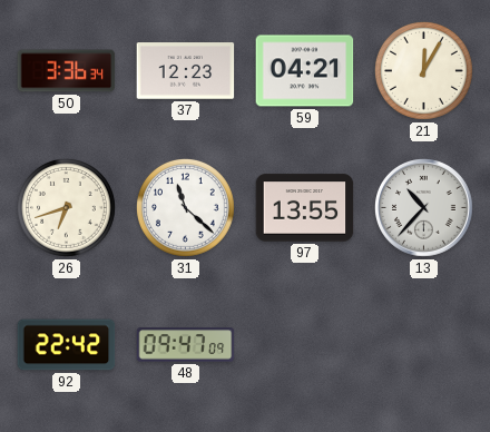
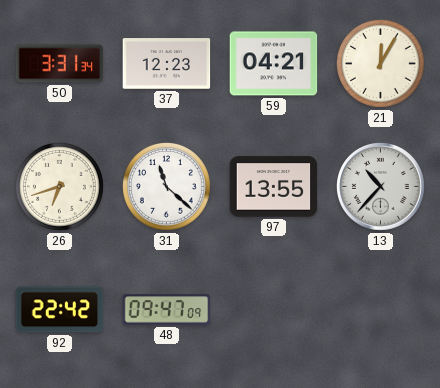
50: 3:36 -> 3:31
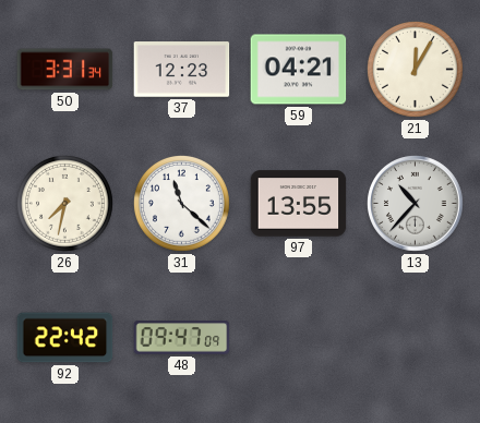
26: 6:42 -> 7:32
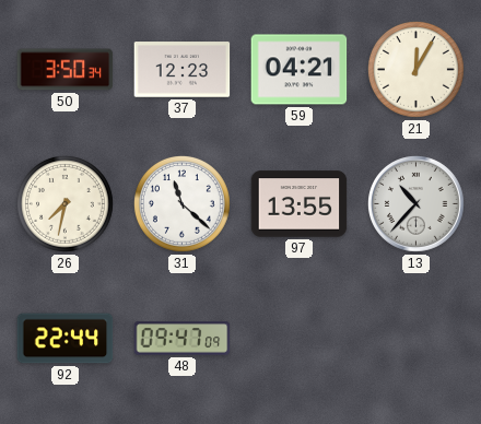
50: 3:31 -> 3:50
92: 22:42 -> 22:44
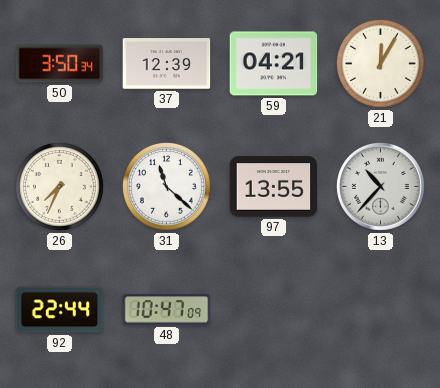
37: 12:23 -> 12:39
26: 7:32 -> 7:34
48: 09:47 -> 10:47
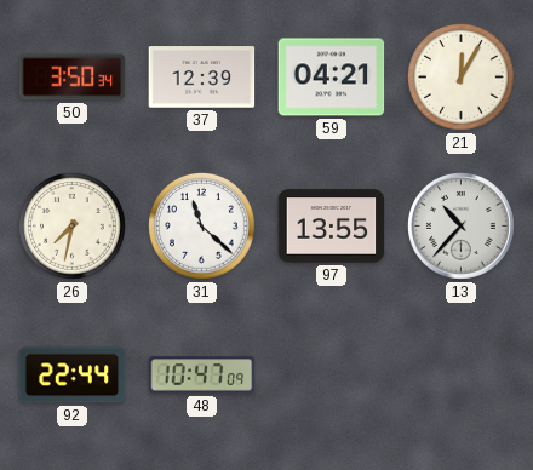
26: 7:34 -> 7:32
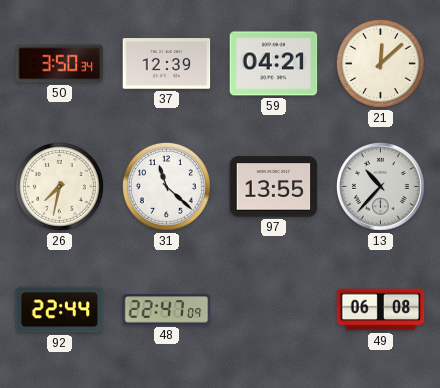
21: 12:05 -> 12:08
48: 10:47 -> 22:47
49: none -> 06:08
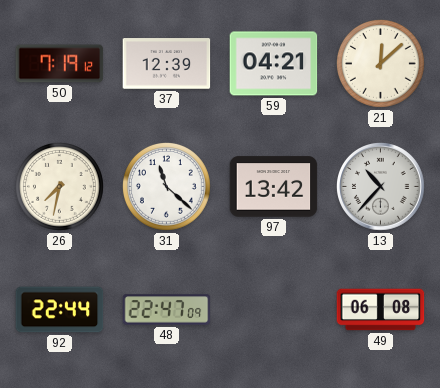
50: 3:50 -> 7:19
97: 13:55 -> 13:42
